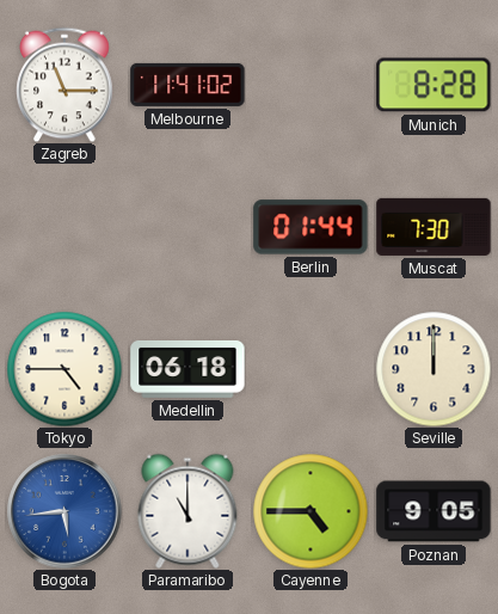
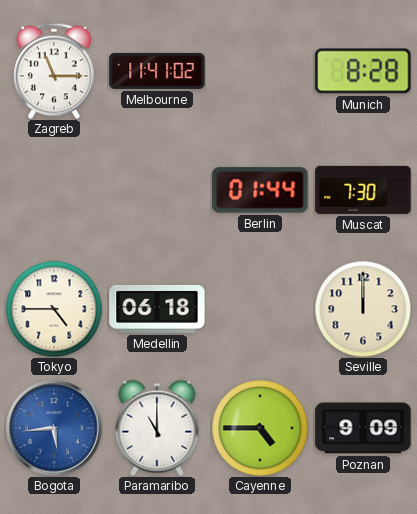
Poznan: 9:05 -> 9:09
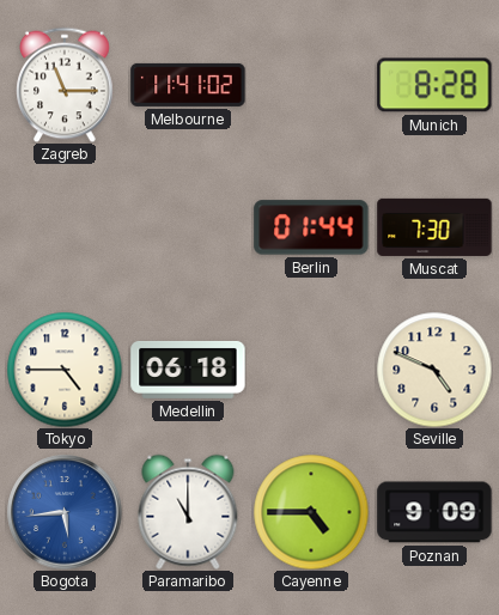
Seville: 12:00 -> 4:49
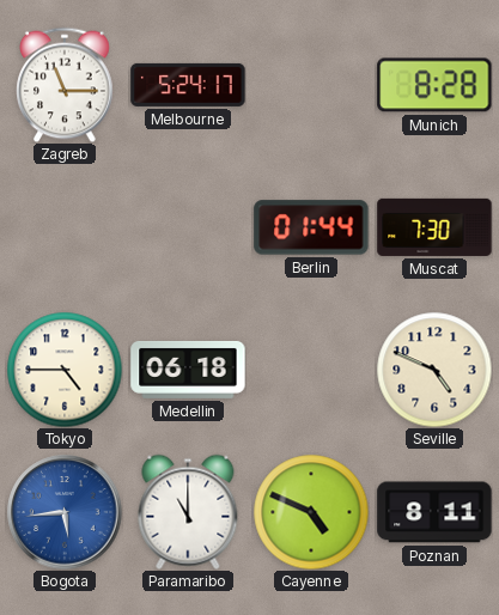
Melbourne: 11:41 -> 5:24
Cayenne: 4:45 -> 4:49
Poznan: 9:09 -> 8:11
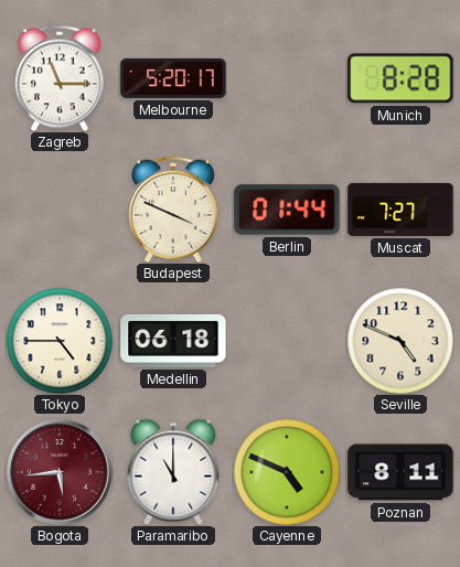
Melbourne: 5:24 -> 5:20
Budapest: none -> 3:49
Muscat: 7:30 -> 7:27
Bogota dial: blue -> burgundy
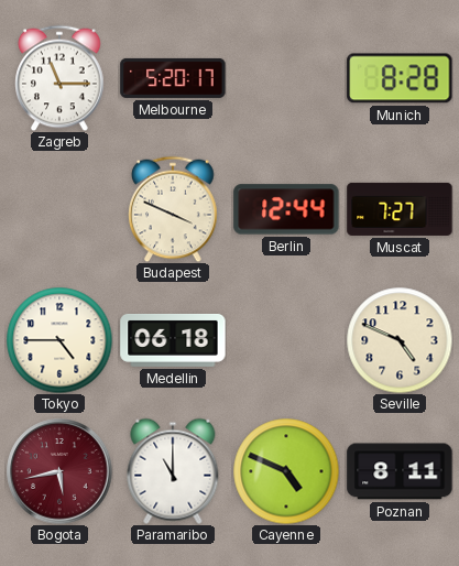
Berlin: 01:44 -> 12:44
Bogota: 5:44 -> 5:43
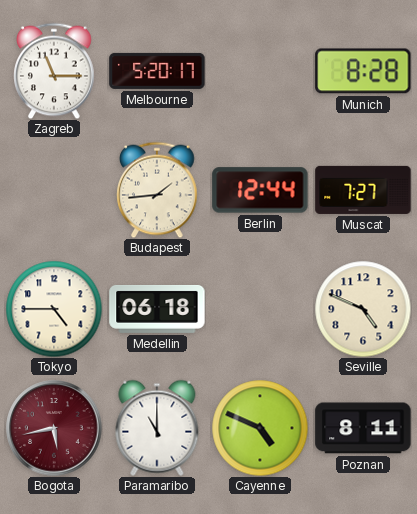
Budapest: 3:49 -> 1:44
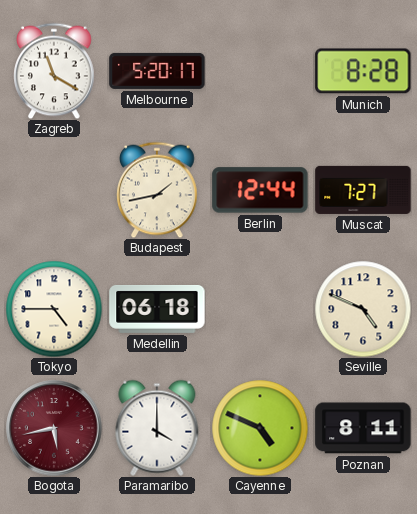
Zagreb: 11:15 -> 11:20
Budapest: 1:44 -> 1:43
Paramaribo: 11:00 -> 4:00
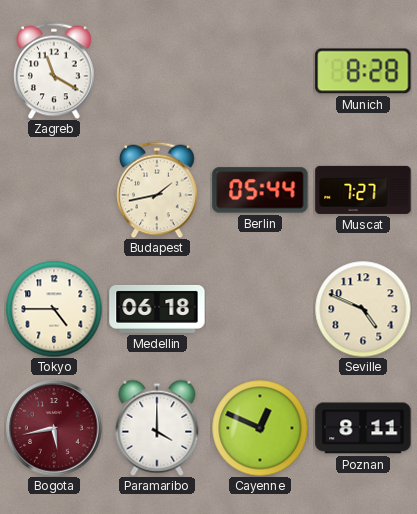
Melbourne: 5:20 -> none
Berlin: 12:44 -> 05:44
Cayenne: 4:49 -> 12:49
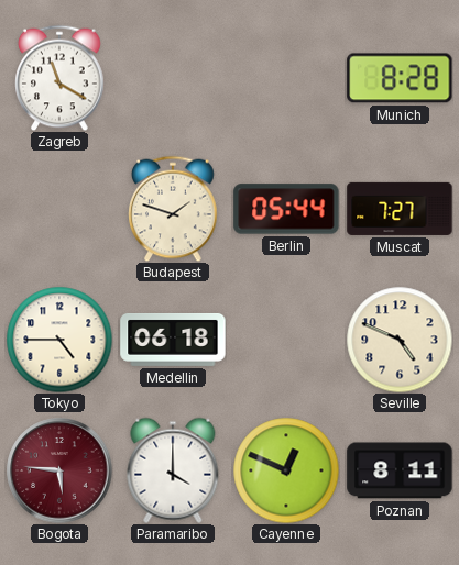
Budapest: 1:43 -> 1:48
Bogota: 5:43 -> 5:46
